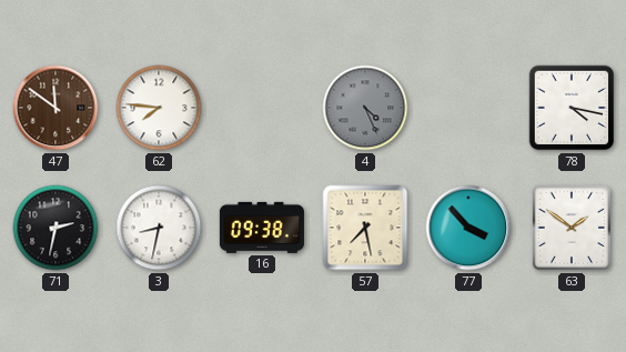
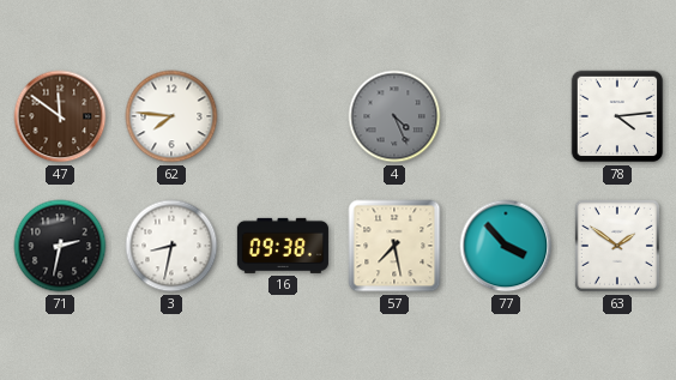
78: 4:17 -> 4:14
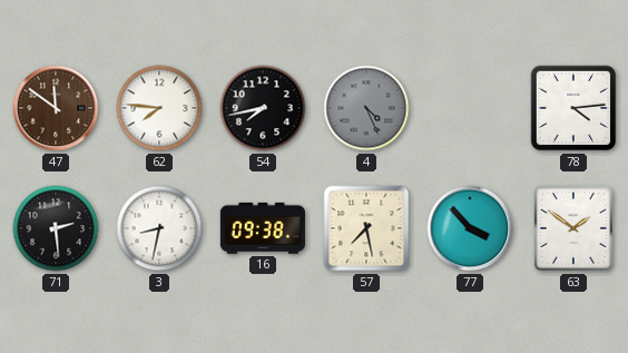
54: none -> 7:43
71: 2:32 -> 2:29
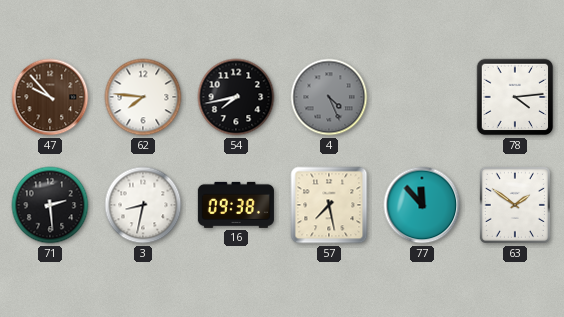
47: 11:51 -> 9:53
77: 3:53 -> 11:53
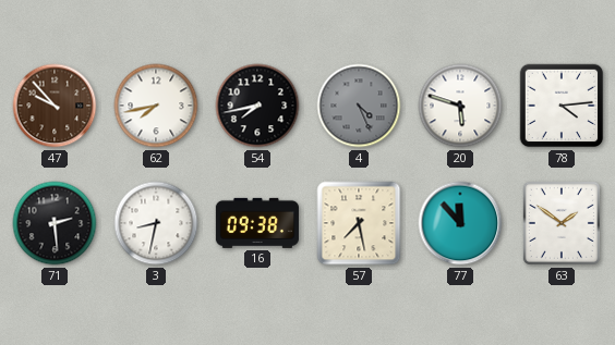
62: 7:46 -> 7:43
20: none -> 5:48
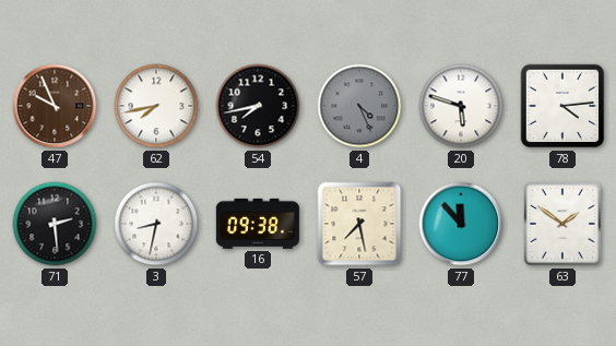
47: 9:53 -> 9:56
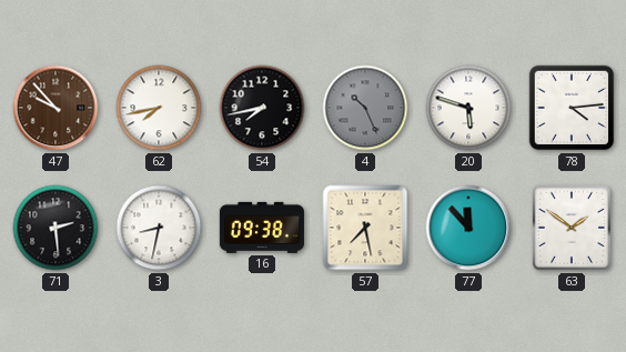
47: 9:56 -> 9:53
4: 4:26 -> 10:26
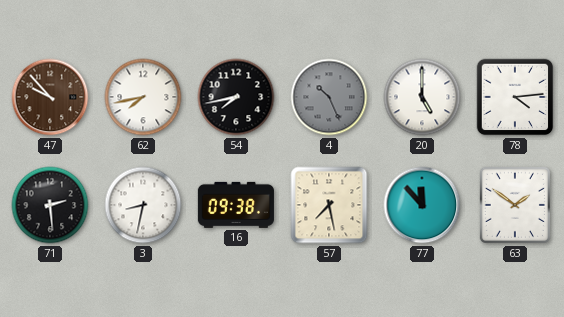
20: 5:48 -> 5:00
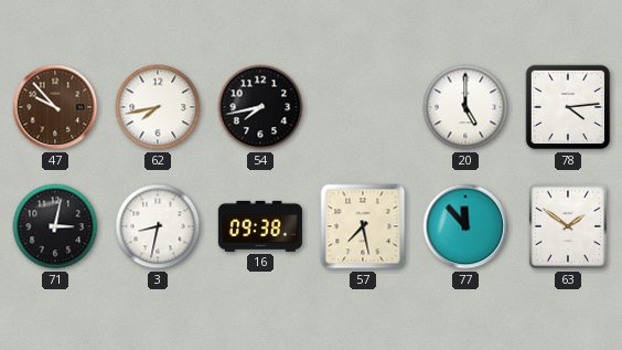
4: 10:26 -> none
71: 2:29 -> 3:02
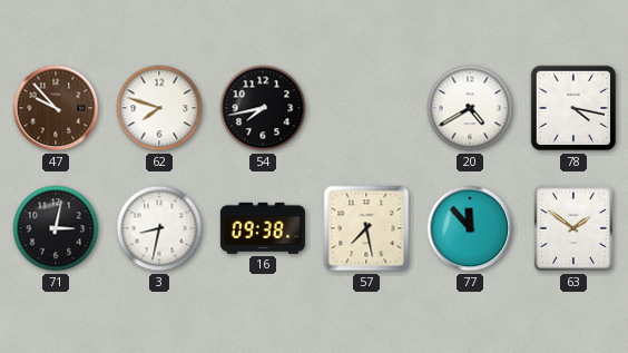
62: 7:43 -> 7:48
20: 5:00 -> 4:40
78: 4:14 -> 4:17
